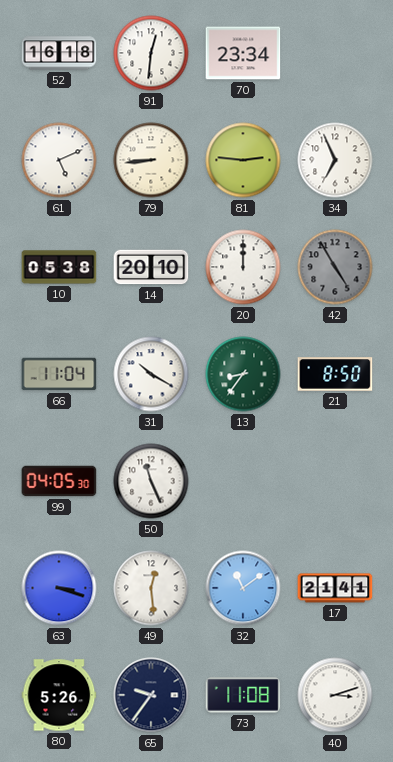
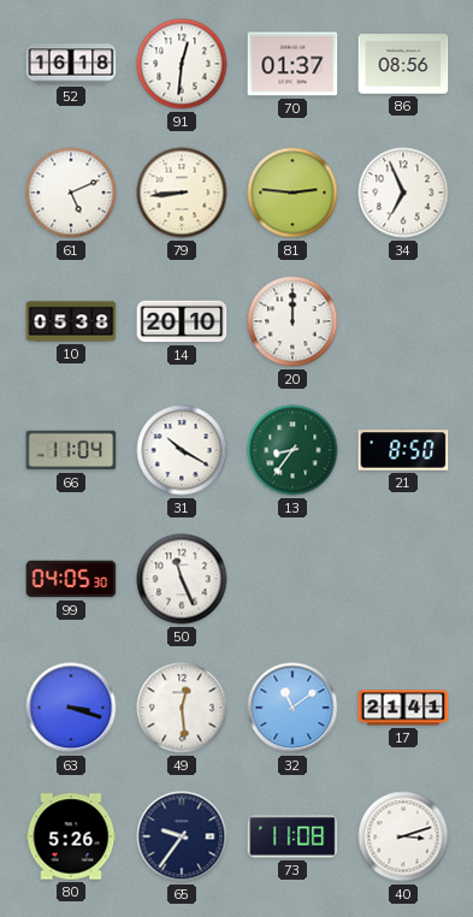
70: 23:34 -> 01:37
86: none -> 08:56
42: 4:55 -> none
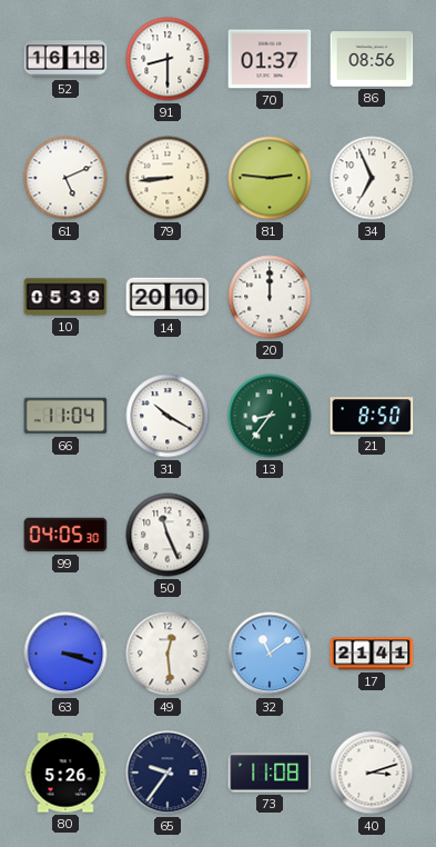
91: 12:31 -> 8:30
10: 05:38 -> 05:39
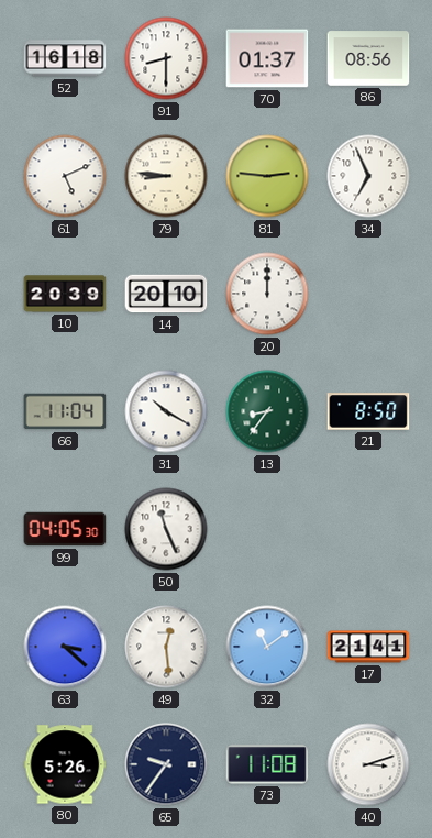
79: 8:44 -> 8:46
10: 05:39 -> 20:39
63: 3:18 -> 3:22
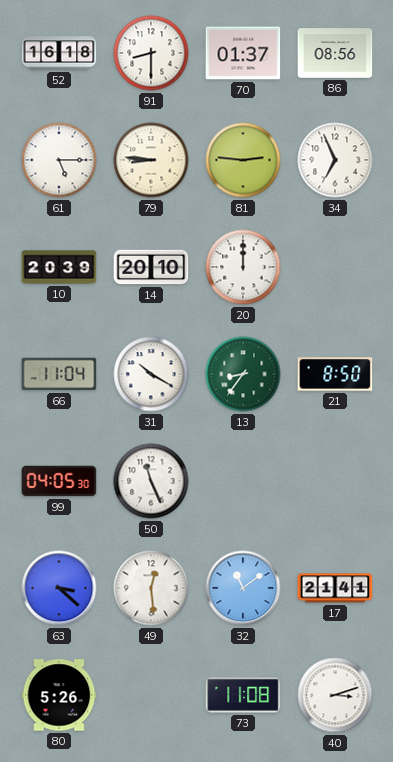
61: 5:11 -> 5:15
65: 9:36 -> none
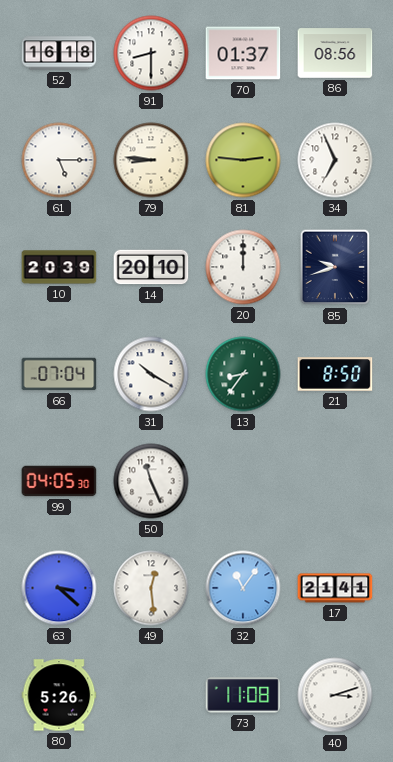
85: none -> 9:42
66: 11:04 -> 07:04
32: 11:09 -> 11:06
